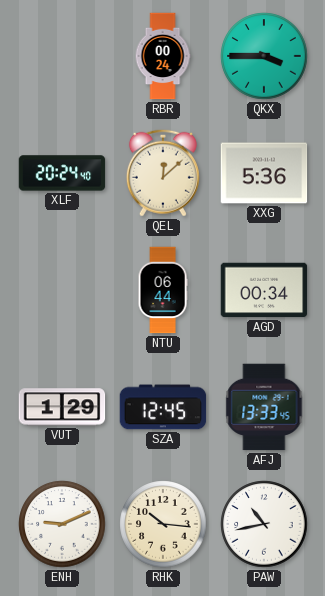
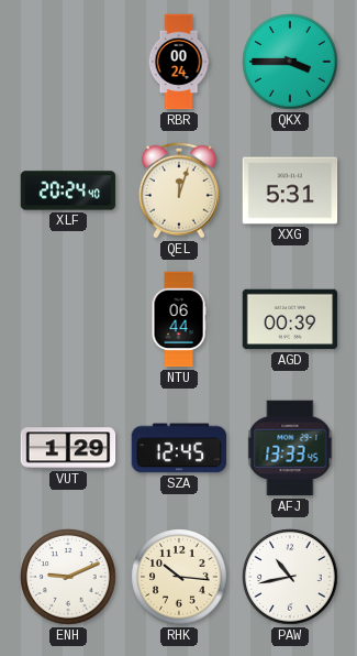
QEL: 12:08 -> 12:03
XXG: 5:36 -> 5:31
AGD: 00:34 -> 00:39
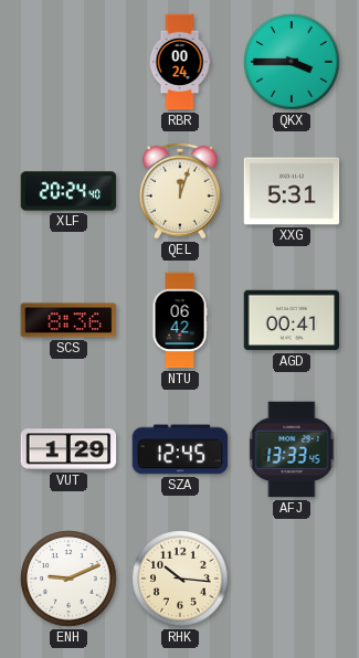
SCS: none -> 8:36
NTU: 06:44 -> 06:42
AGD: 00:39 -> 00:41
PAW: 10:43 -> none
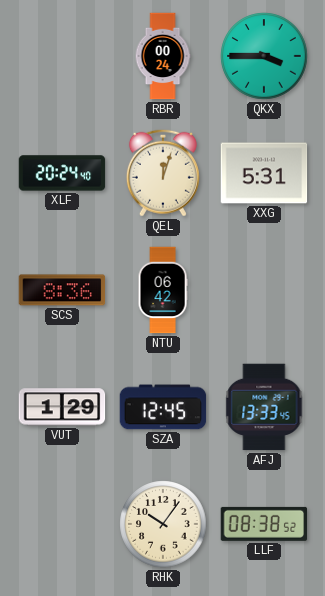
AGD: 00:41 -> none
ENH: 9:11 -> none
RHK: 10:16 -> 10:06
LLF: none -> 08:38
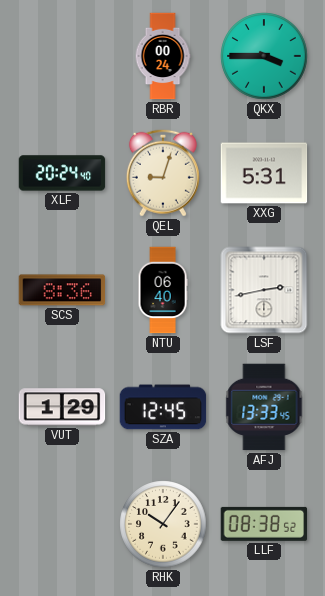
QEL: 12:03 -> 9:03
NTU: 06:42 -> 06:40
LSF: none -> 2:43
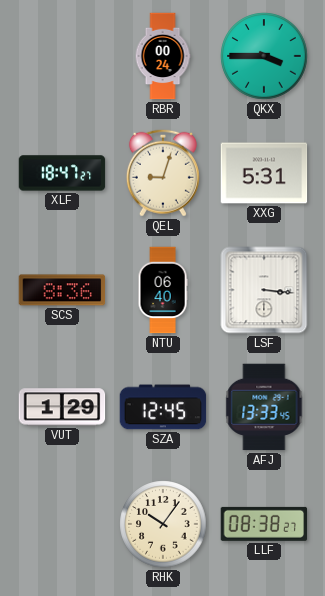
XLF: 20:24 -> 18:47
LSF: 2:43 -> 3:16
LLF: 08:38:52 -> 08:38:27
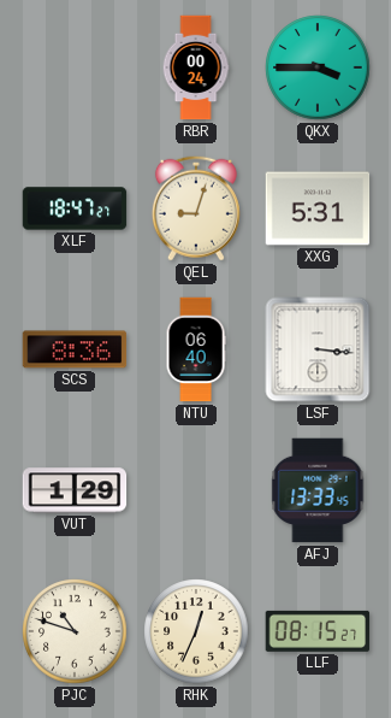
SZA: 12:45 -> none
PJC: none -> 10:48
RHK: 10:06 -> 12:34
LLF: 08:38 -> 08:15
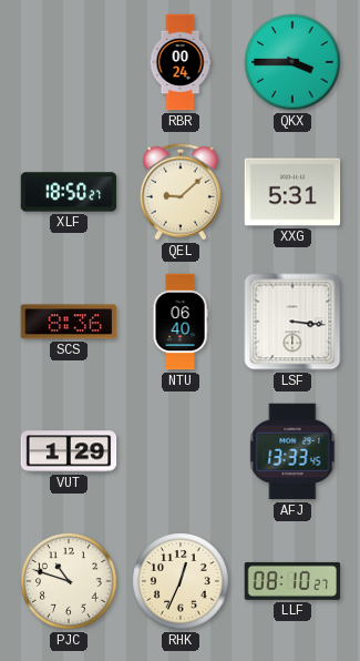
XLF: 18:47 -> 18:50
QEL: 9:03 -> 9:08
LLF: 08:15 -> 08:10
